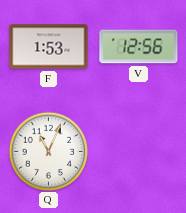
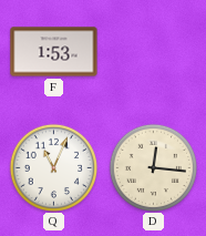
V: 12:56 -> none
D: none -> 12:16
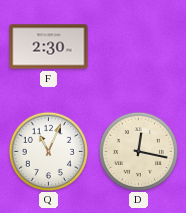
F: 1:53 -> 2:30
D: 12:16 -> 12:17
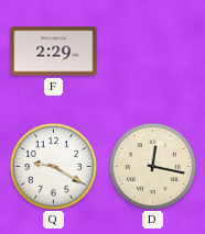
F: 2:30 -> 2:29
Q: 11:04 -> 9:20
